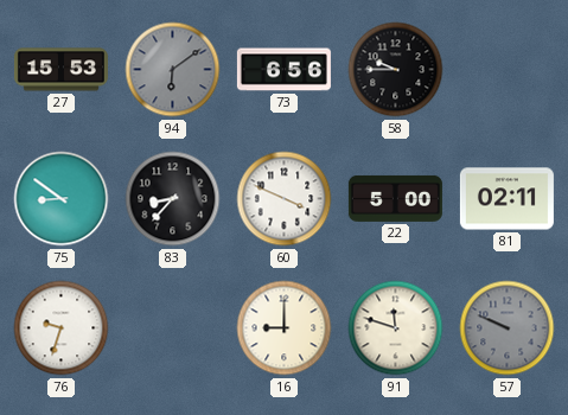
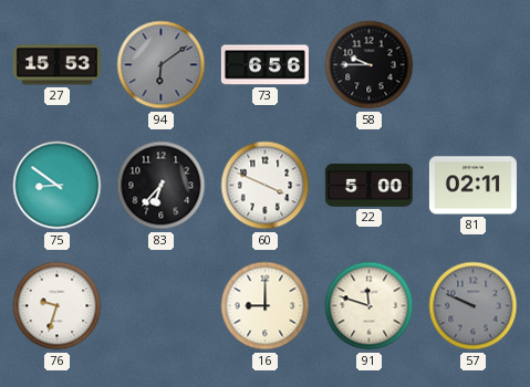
83: 8:37 -> 6:37
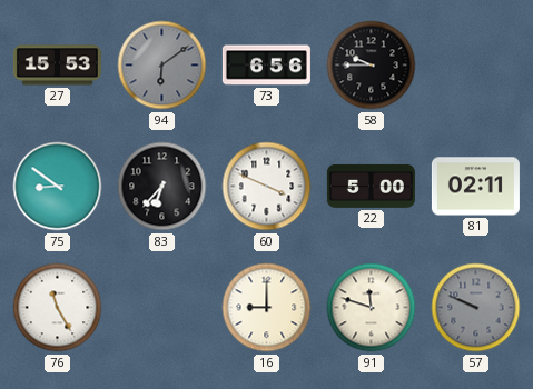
76: 9:33 -> 11:25
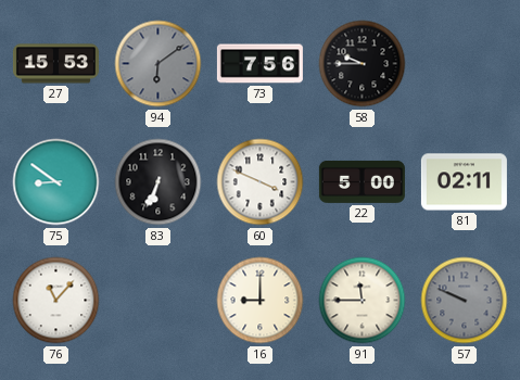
73: 6:56 -> 7:56
83: 6:37 -> 6:34
76: 11:25 -> 11:07
91: 11:48 -> 11:45
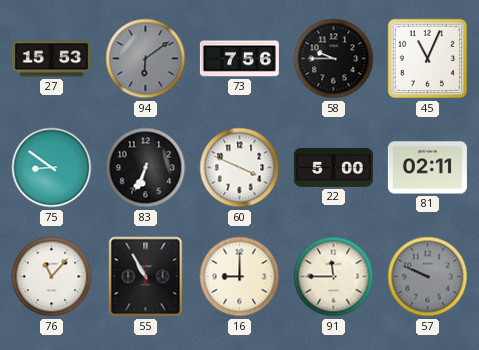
45: none -> 11:04
55: none -> 10:55
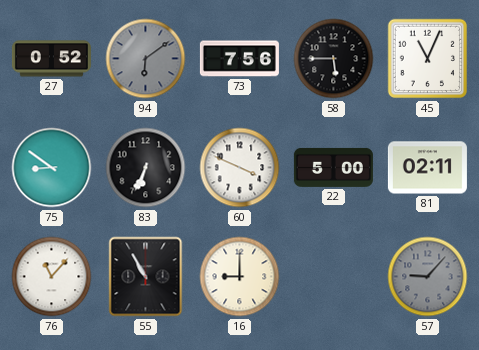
27: 15:53 -> 0:52
58: 9:45 -> 5:45
91: 11:45 -> none
57: 9:49 -> 9:07
